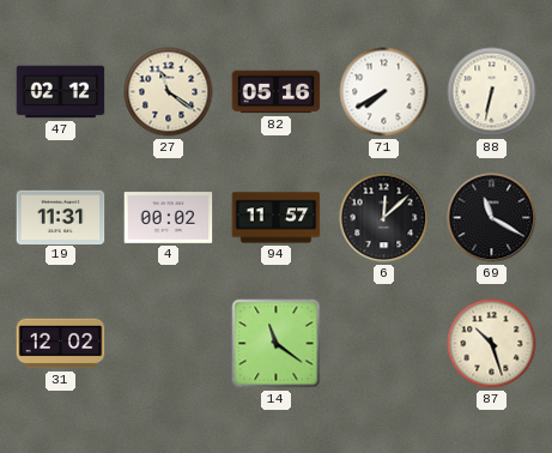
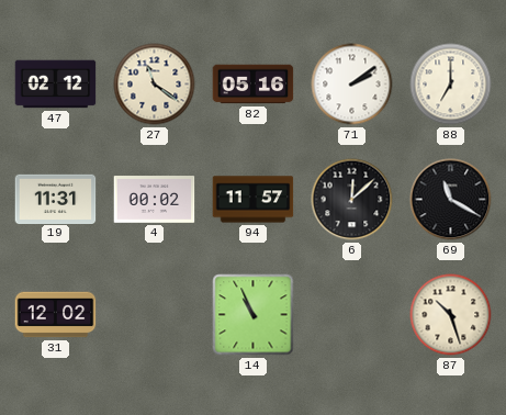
71: 7:40 -> 2:09
88: 6:32 -> 7:00
14: 11:21 -> 10:56
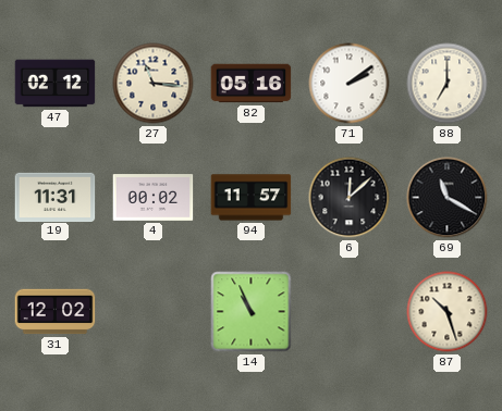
27: 11:21 -> 11:16
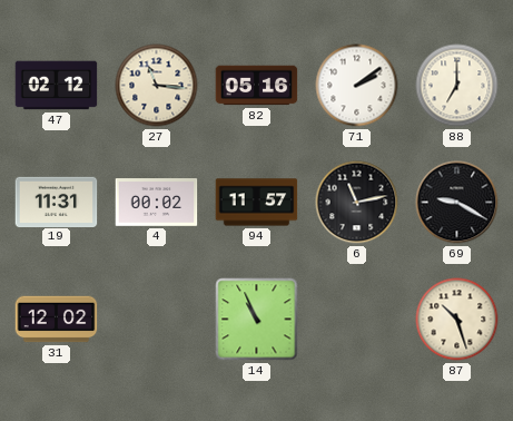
6: 12:08 -> 11:13
69: 11:20 -> 9:20
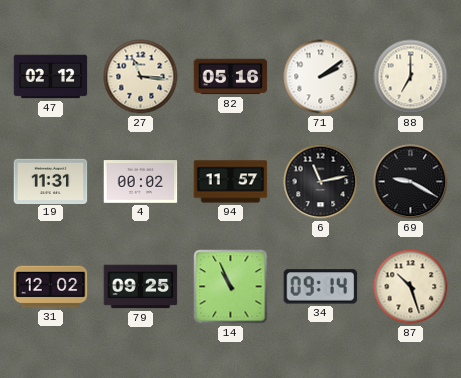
79: none -> 09:25
34: none -> 09:14
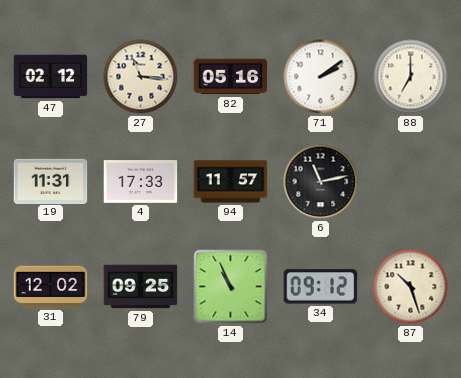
4: 00:02 -> 17:33
69: 9:20 -> none
34: 09:14 -> 09:12
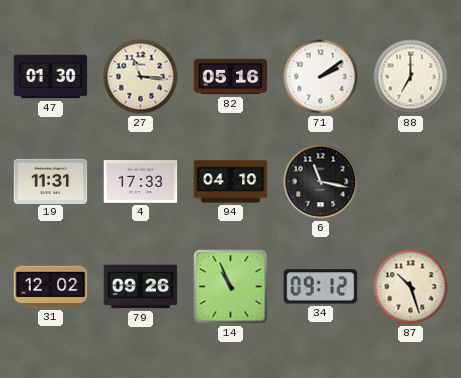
47: 02:12 -> 01:30
94: 11:57 -> 04:10
6: 11:13 -> 11:17
79: 09:25 -> 09:26
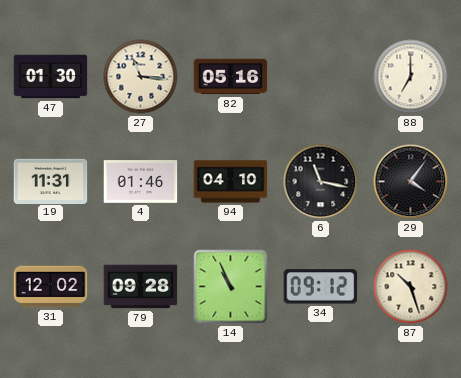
71: 2:09 -> none
4: 17:33 -> 01:46
29: none -> 4:06
79: 09:26 -> 09:28
